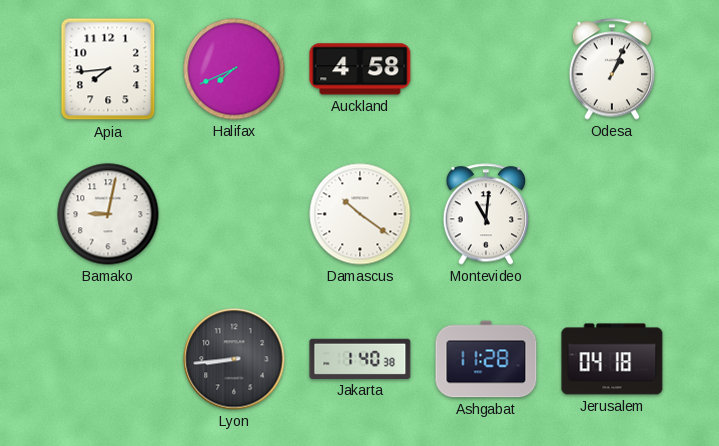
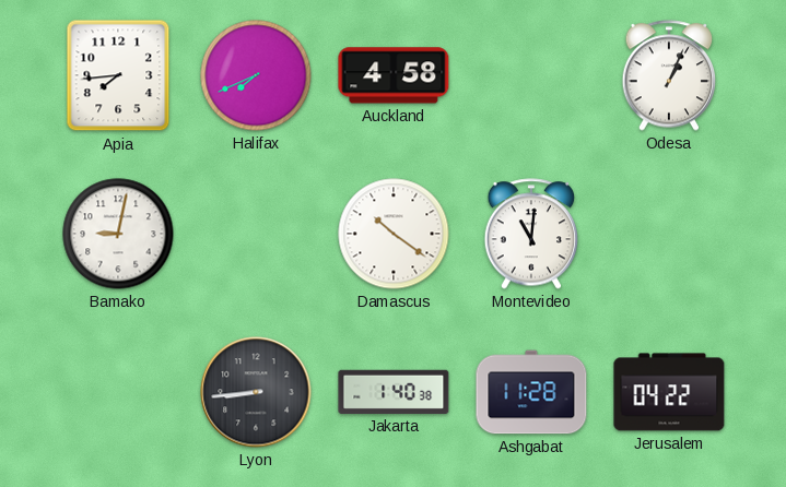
Jerusalem: 04:18 -> 04:22
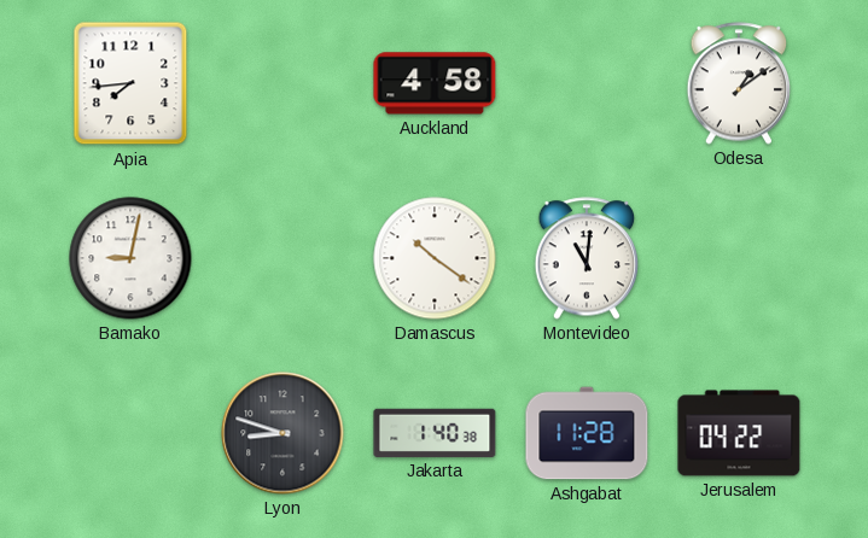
Halifax: 7:41 -> none
Odesa: 1:04 -> 1:09
Lyon: 8:44 -> 8:48
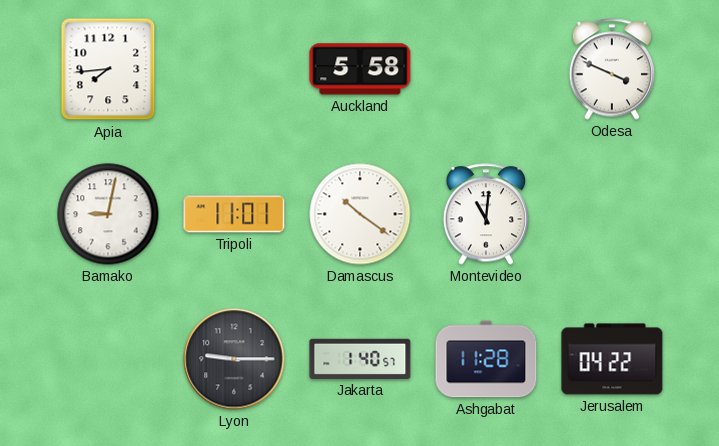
Auckland: 4:58 -> 5:58
Odesa: 1:09 -> 3:49
Tripoli: none -> 11:01
Lyon: 8:48 -> 9:15
Jakarta: 1:40:38 -> 1:40:57
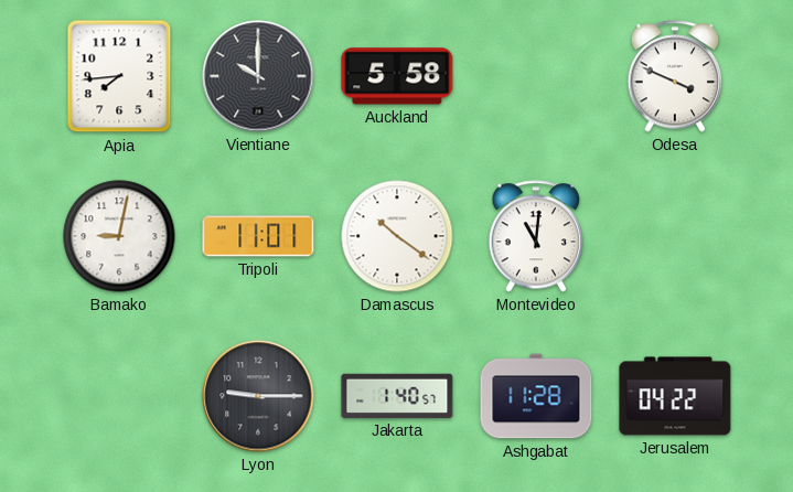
Vientiane: none -> 10:00
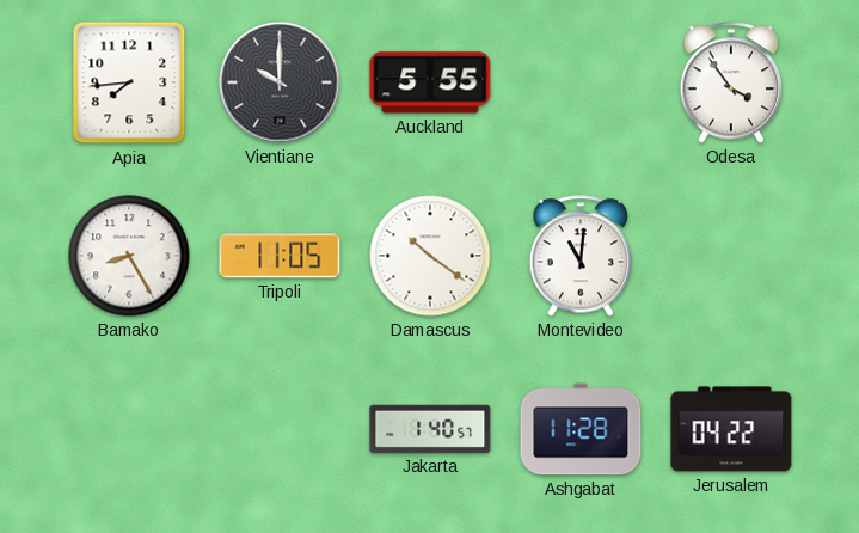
Auckland: 5:58 -> 5:55
Odesa: 3:49 -> 3:54
Bamako: 9:02 -> 8:25
Tripoli: 11:01 -> 11:05
Lyon: 9:15 -> none
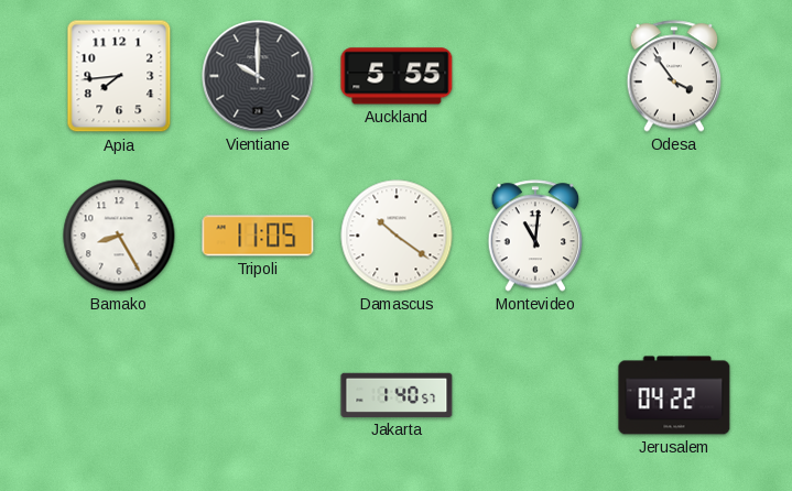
Ashgabat: 11:28 -> none
